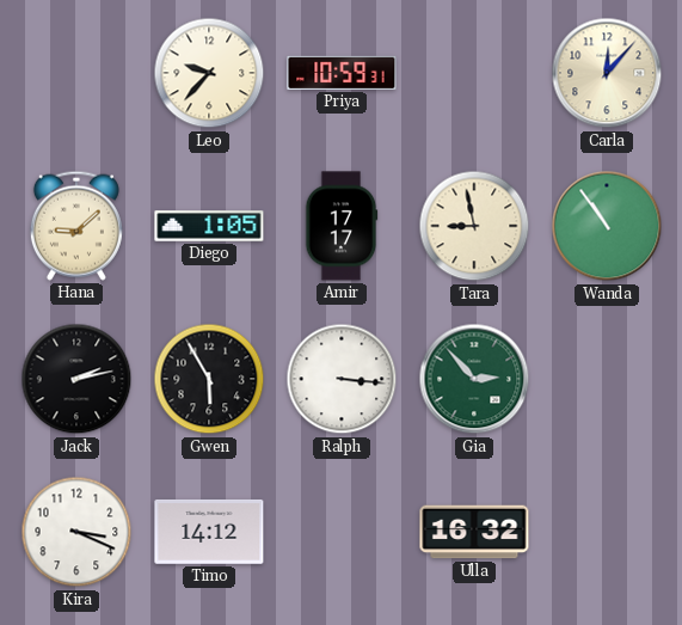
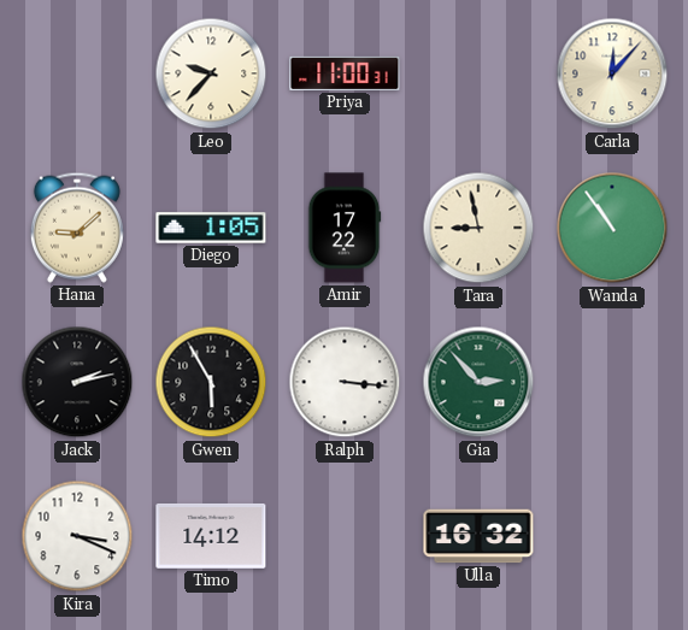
Priya: 10:59 -> 11:00
Amir: 17:17 -> 17:22
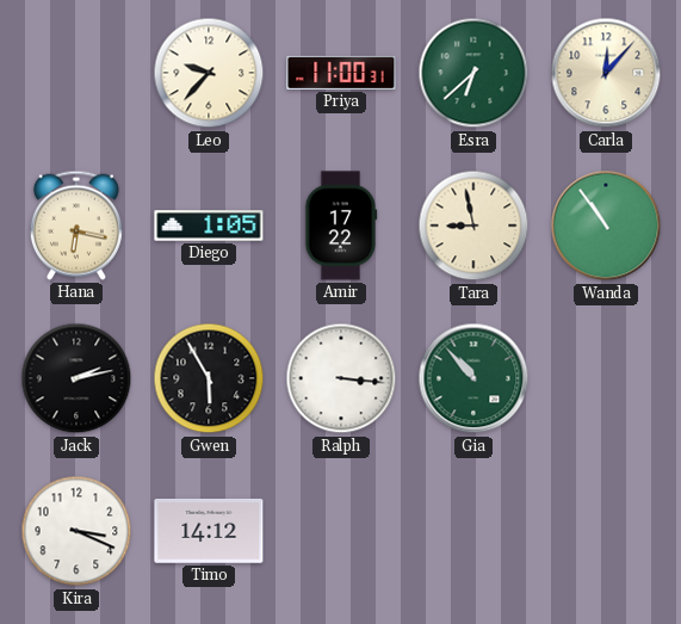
Esra: none -> 6:38
Hana: 9:08 -> 6:17
Gia: 2:53 -> 10:53
Ulla: 16:32 -> none
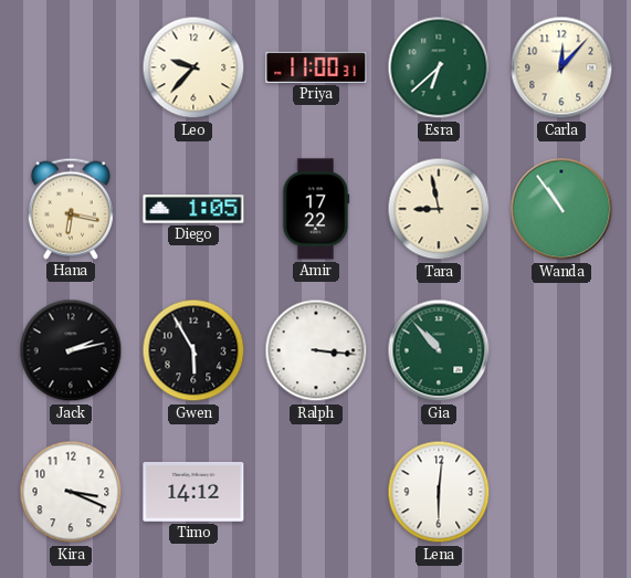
Lena: none -> 6:01
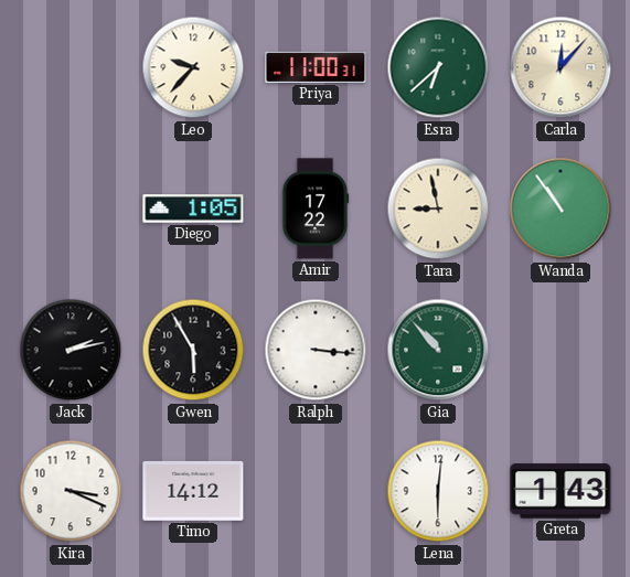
Hana: 6:17 -> none
Greta: none -> 1:43
